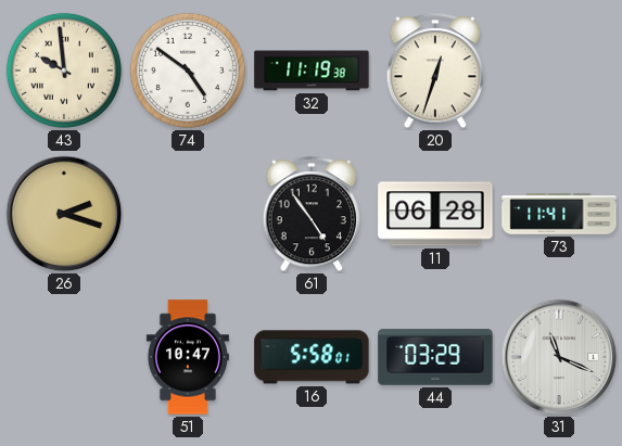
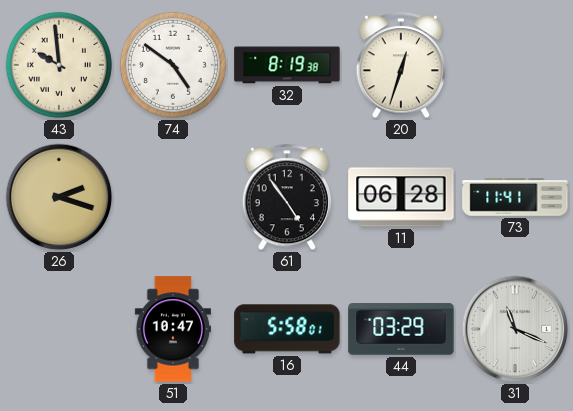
32: 11:19 -> 8:19
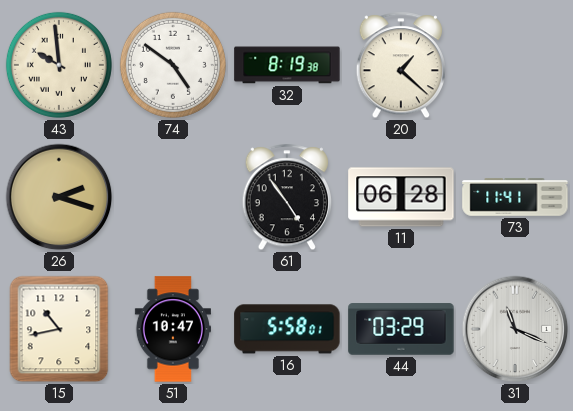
20: 12:33 -> 1:22
15: none -> 10:43
